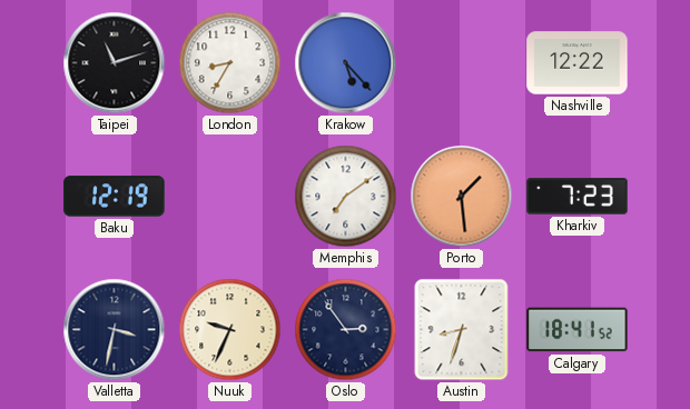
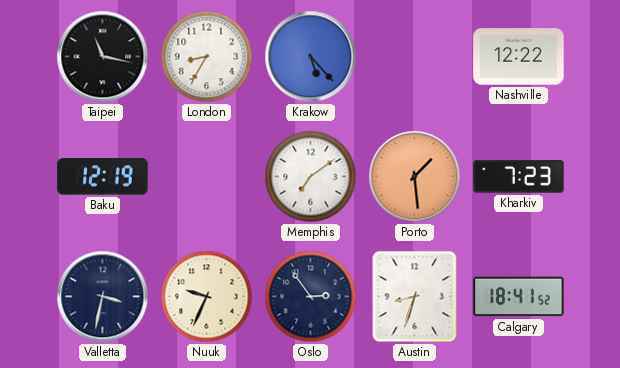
Taipei: 11:12 -> 11:17
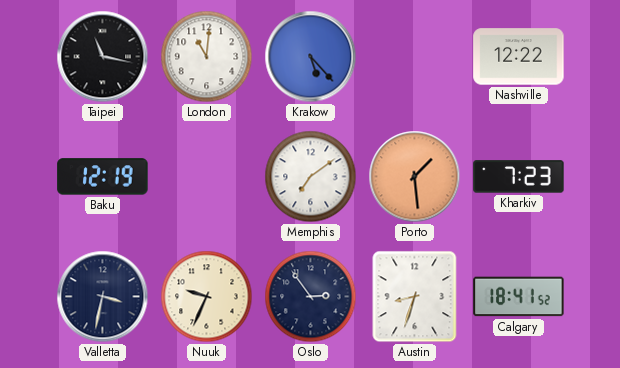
London: 8:35 -> 11:01
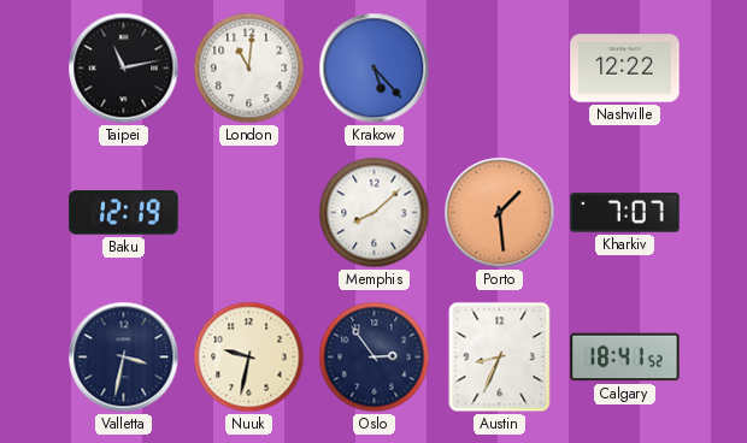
Taipei: 11:17 -> 11:13
Memphis: 7:09 -> 8:08
Kharkiv: 7:23 -> 7:07
Nuuk: 9:34 -> 9:32
Austin: 8:33 -> 8:34
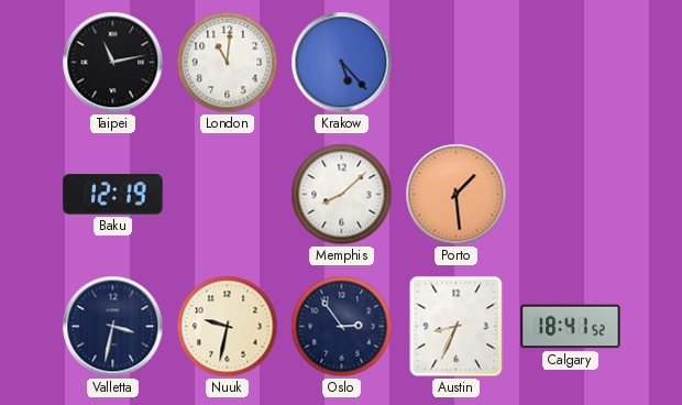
Nashville: 12:22 -> none
Kharkiv: 7:07 -> none
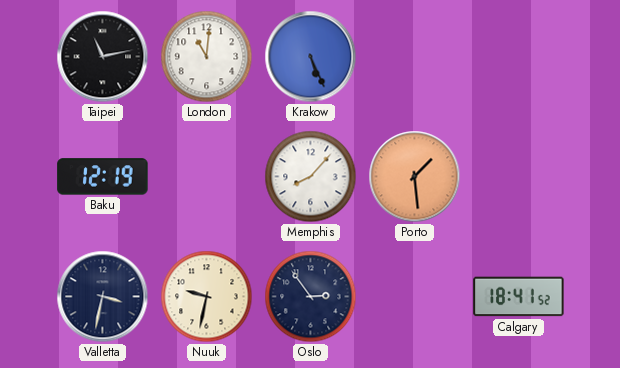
Krakow: 5:23 -> 5:26
Memphis: 8:08 -> 8:07
Austin: 8:34 -> none
